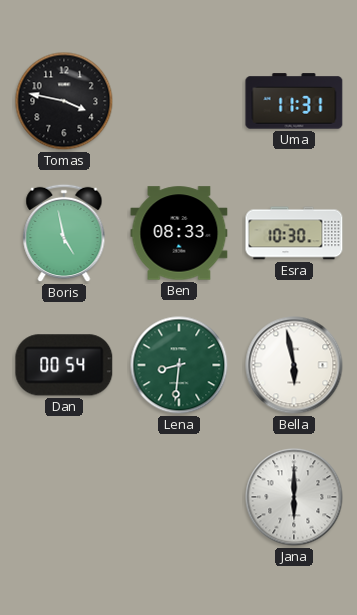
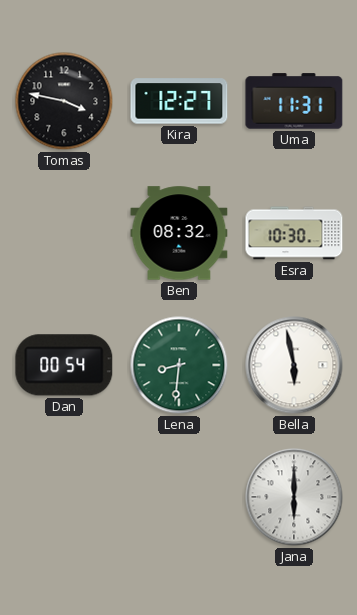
Kira: none -> 12:27
Boris: 4:58 -> none
Ben: 08:33 -> 08:32
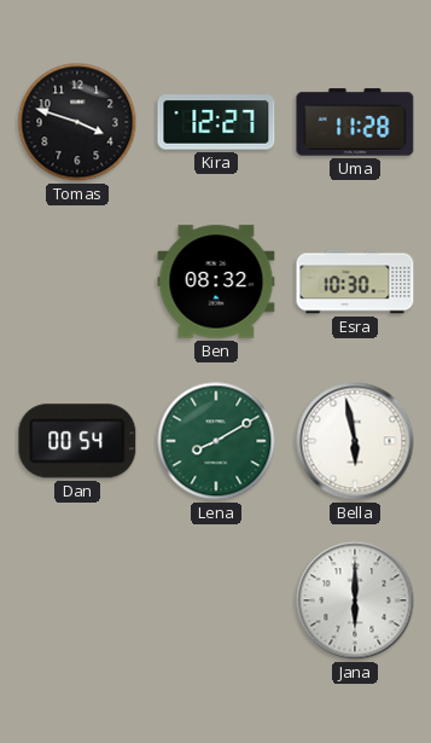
Tomas: 3:47 -> 3:48
Uma: 11:31 -> 11:28
Lena: 8:31 -> 8:10
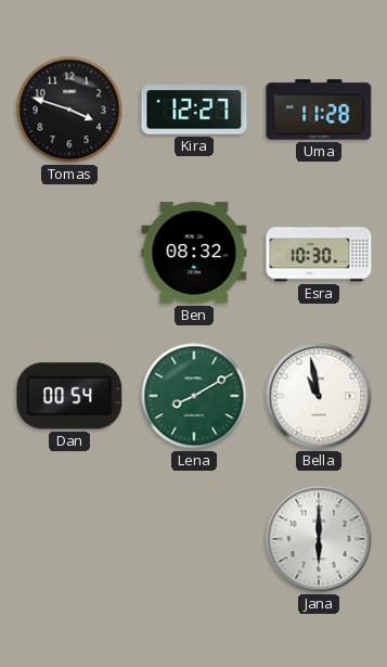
Bella: 5:58 -> 10:58
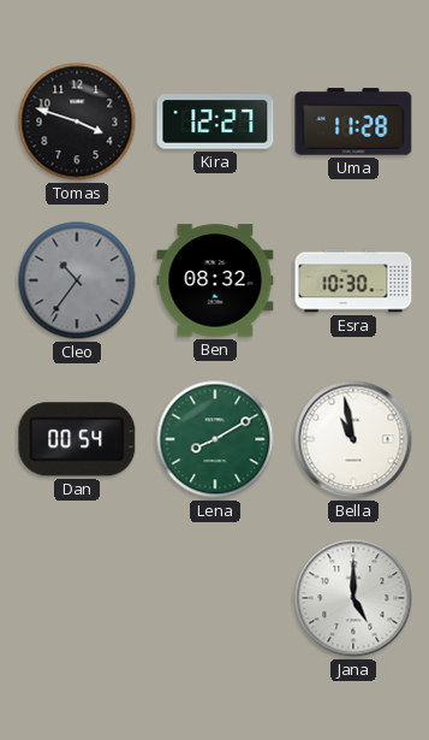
Cleo: none -> 10:36
Jana: 6:00 -> 5:00
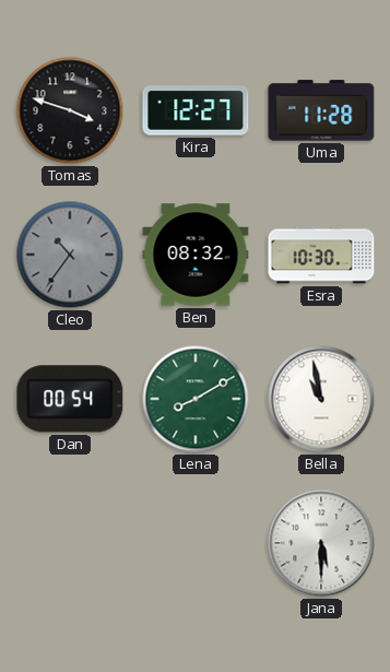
Jana: 5:00 -> 5:30
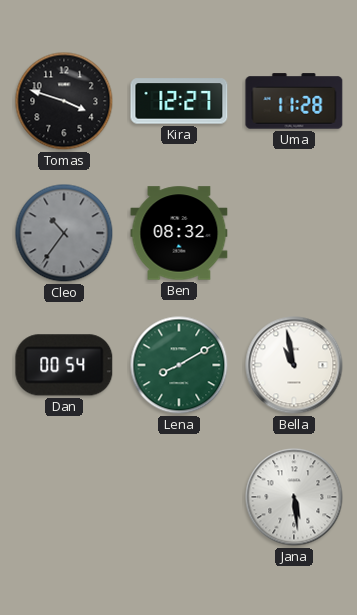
Esra: 10:30 -> none
Jana: 5:30 -> 5:29
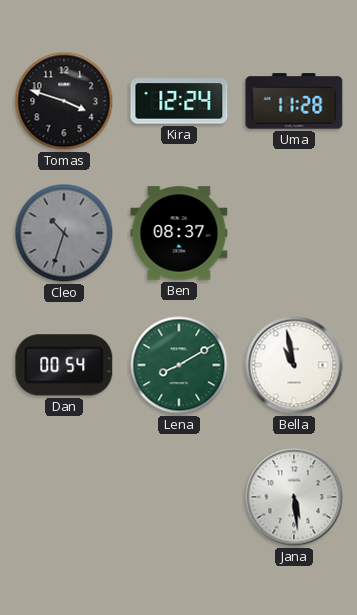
Kira: 12:27 -> 12:24
Cleo: 10:36 -> 10:33
Ben: 08:32 -> 08:37
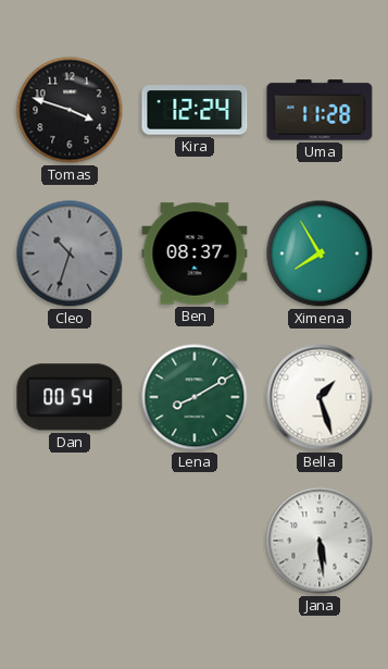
Ximena: none -> 7:55
Bella: 10:58 -> 1:27
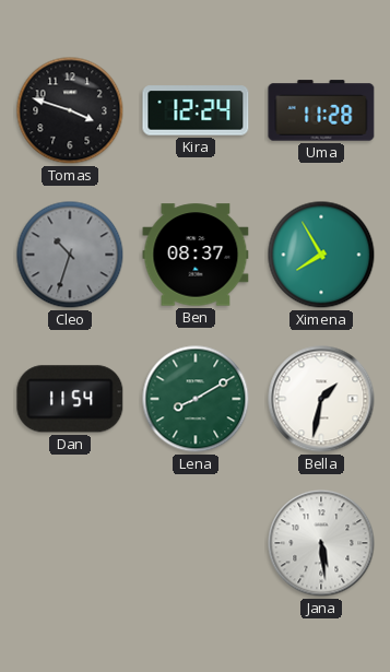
Dan: 00:54 -> 11:54
Bella: 1:27 -> 1:32
